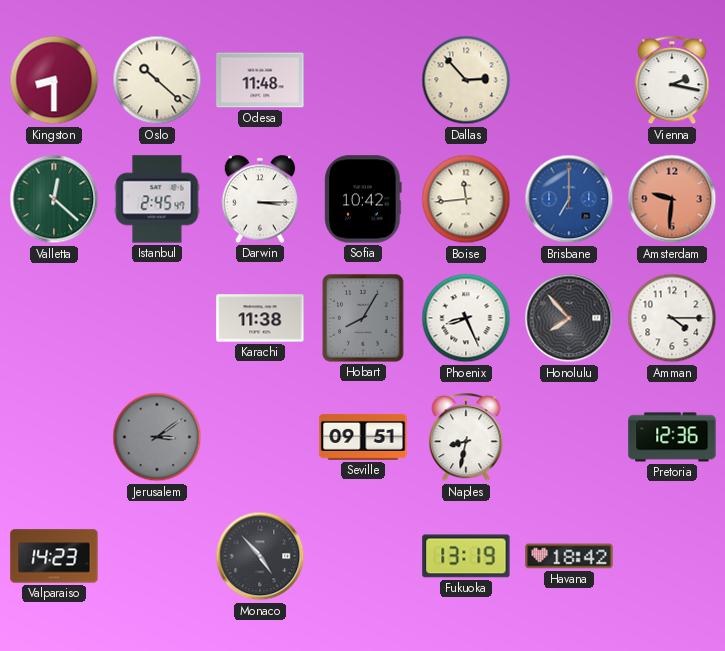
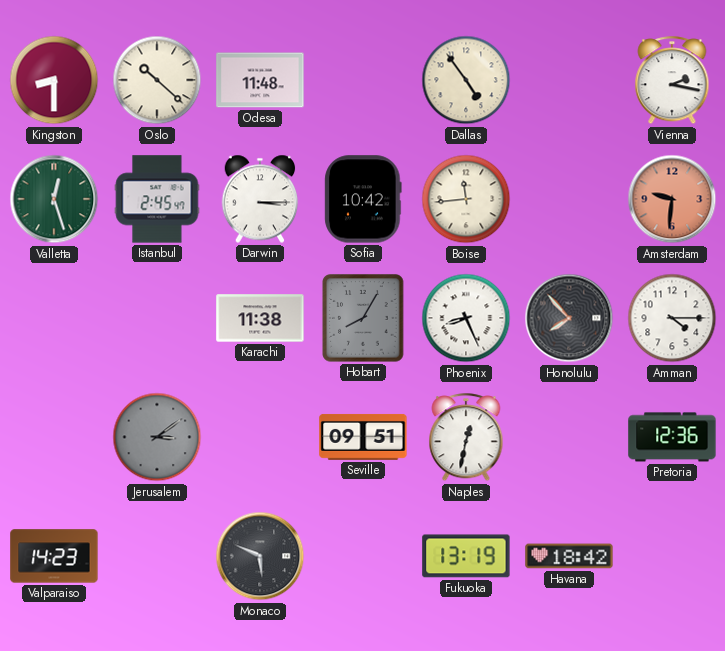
Dallas: 2:53 -> 4:54
Valletta: 12:22 -> 12:27
Brisbane: 7:00 -> none
Naples: 8:32 -> 12:32
Monaco: 4:53 -> 5:49
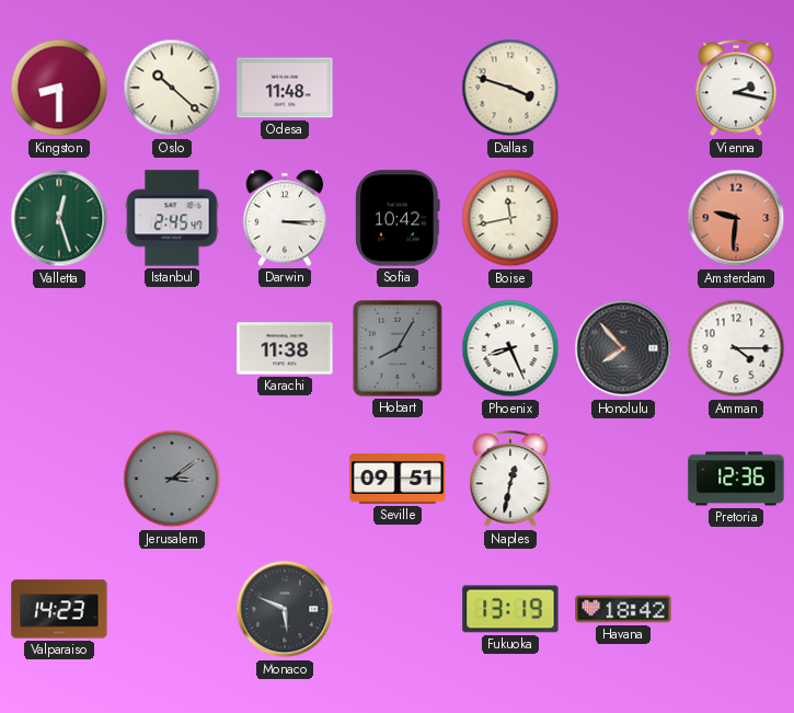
Dallas: 4:54 -> 3:48
Boise: 11:44 -> 11:43
